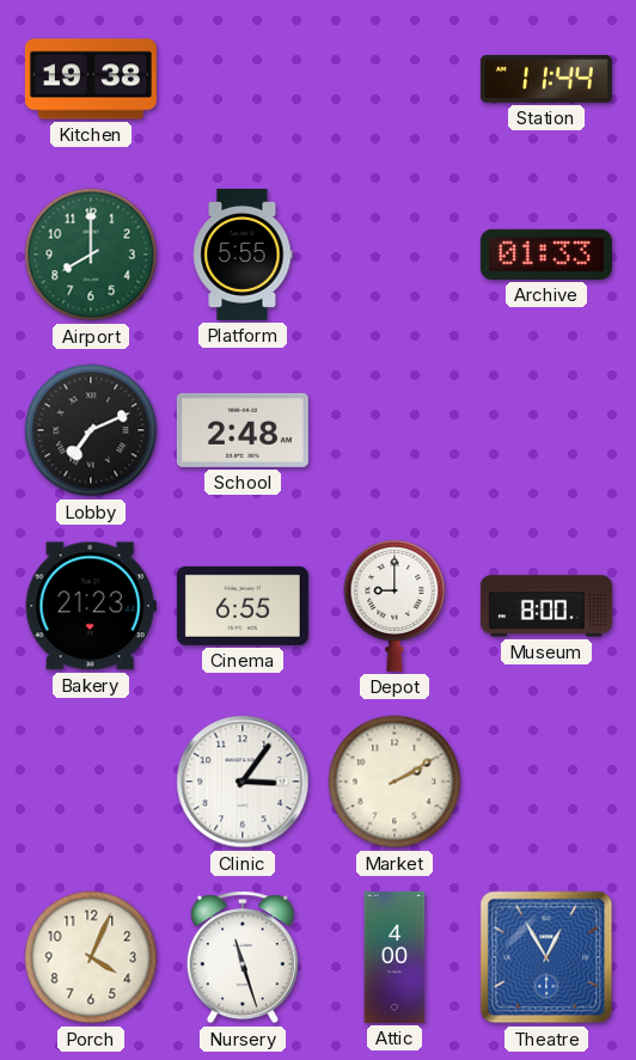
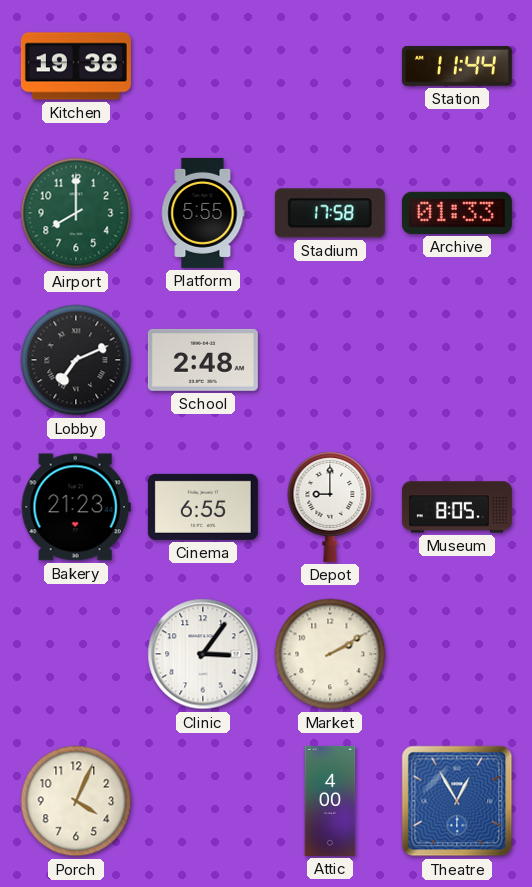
Stadium: none -> 17:58
Museum: 8:00 -> 8:05
Nursery: 11:27 -> none
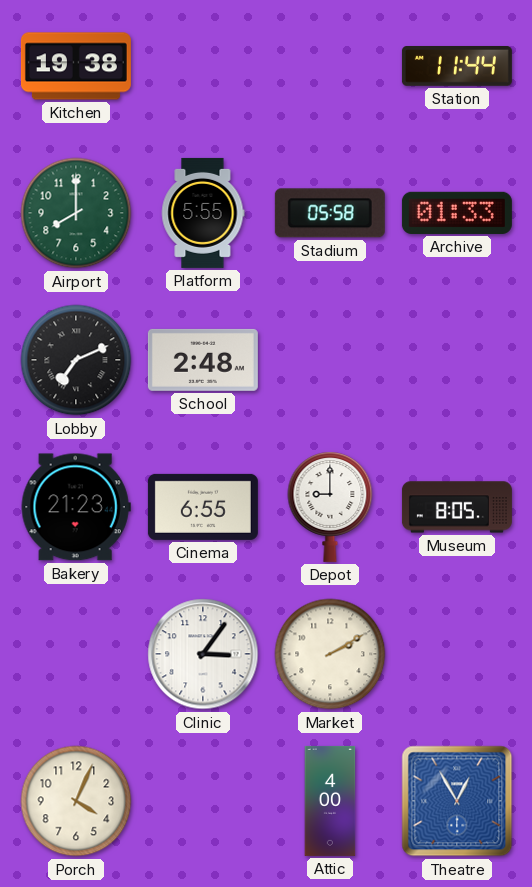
Stadium: 17:58 -> 05:58
